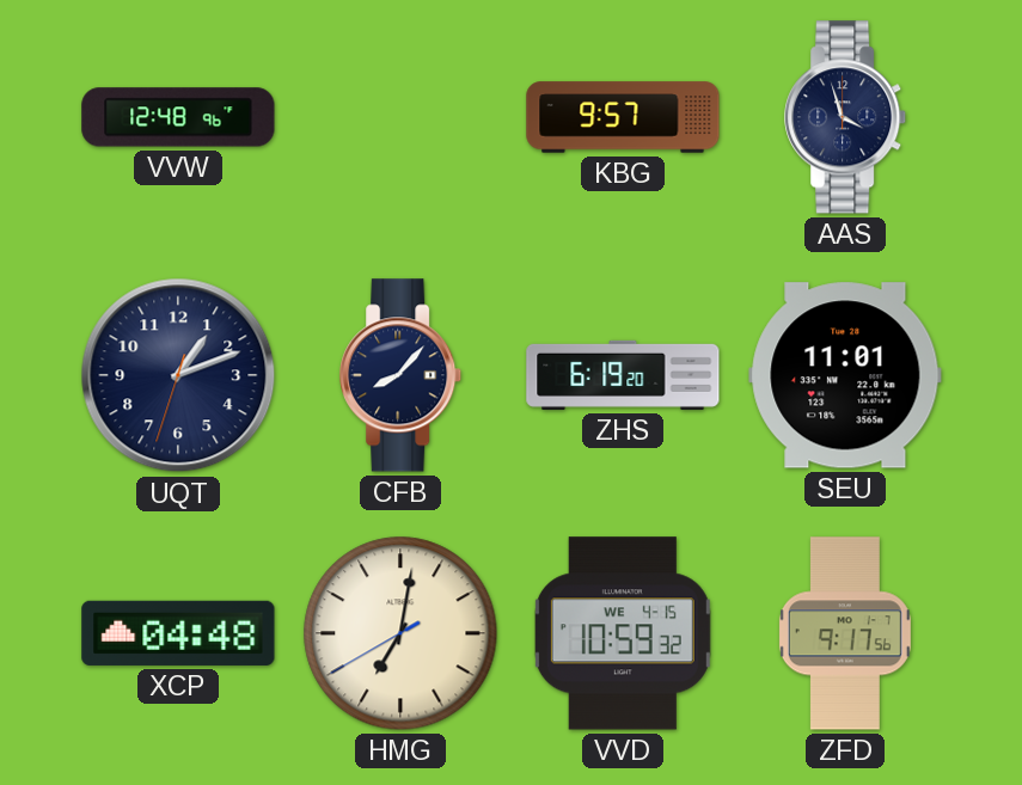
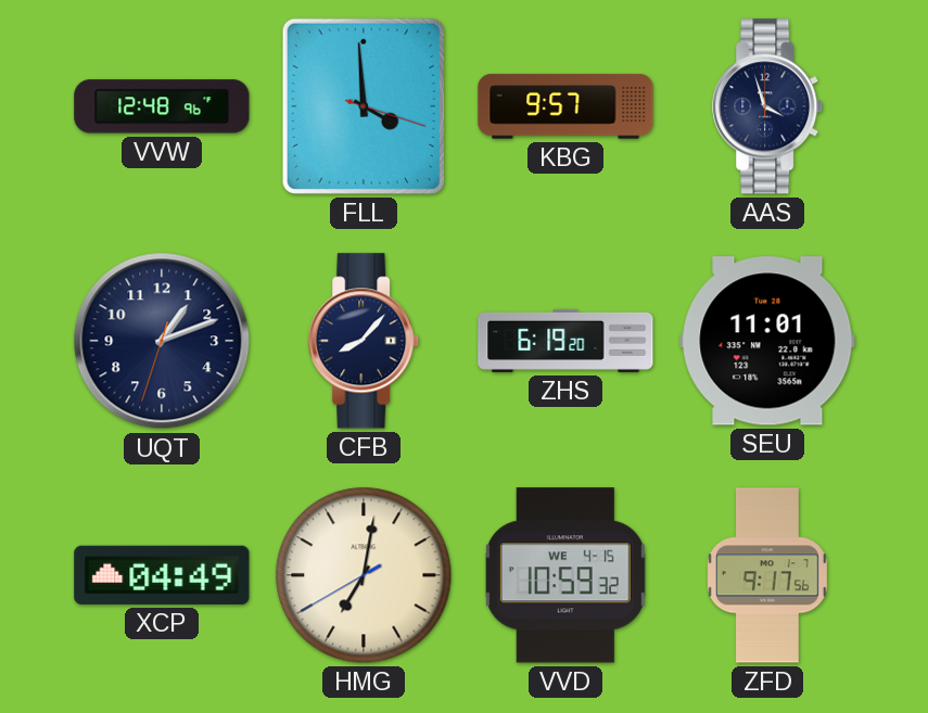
FLL: none -> 3:59
XCP: 04:48 -> 04:49
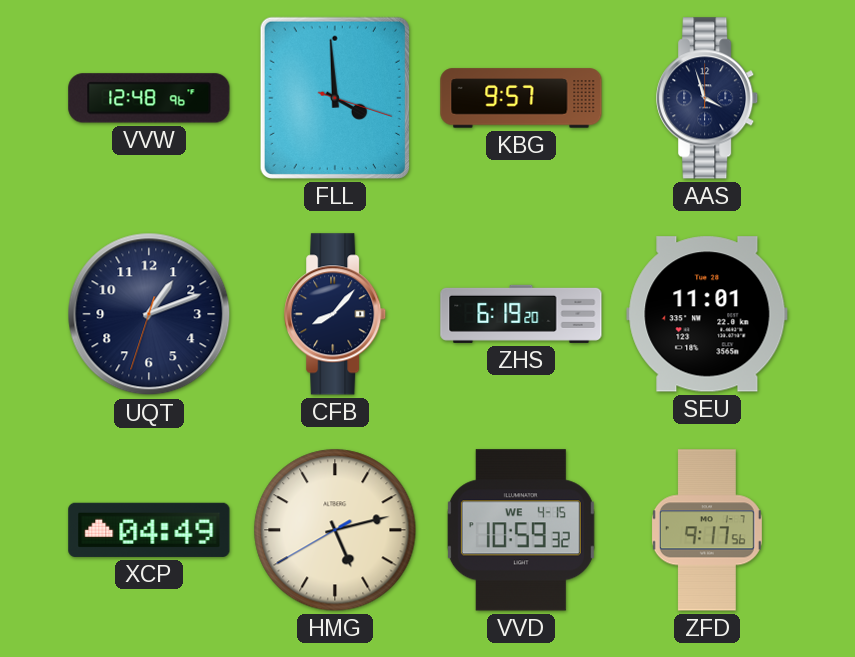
HMG: 7:01 -> 5:12
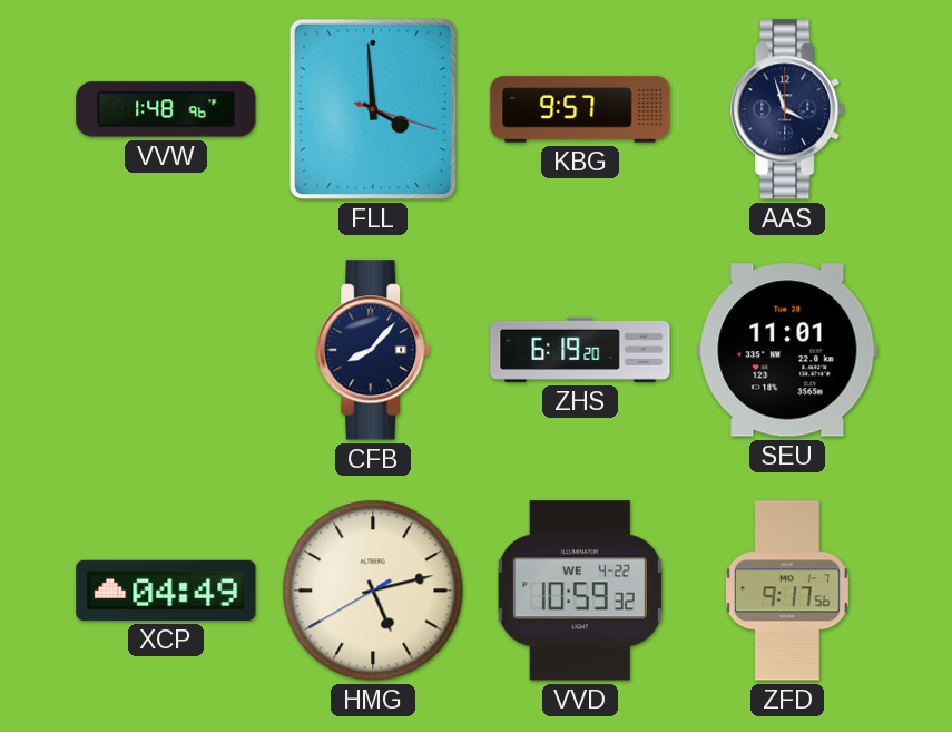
VVW: 12:48 -> 1:48
UQT: 1:11 -> none
VVD date: WE 4-15 -> WE 4-22
